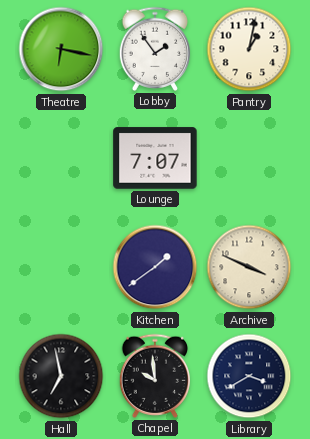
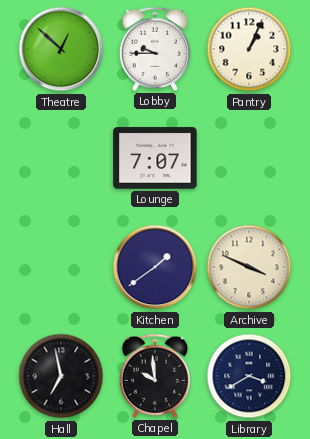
Theatre: 6:17 -> 12:52
Lobby: 1:54 -> 9:45
Pantry: 1:02 -> 1:04
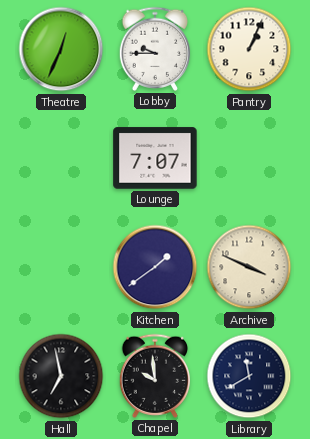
Theatre: 12:52 -> 12:34
Library: 3:40 -> 11:40
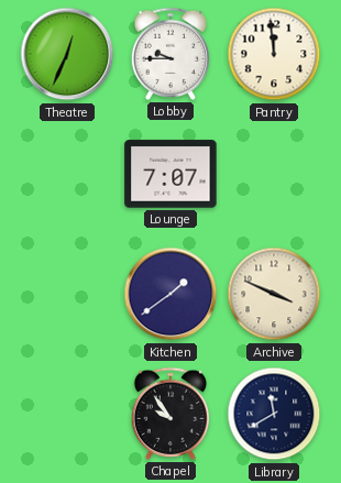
Pantry: 1:04 -> 11:59
Hall: 6:58 -> none
Chapel: 9:59 -> 9:54
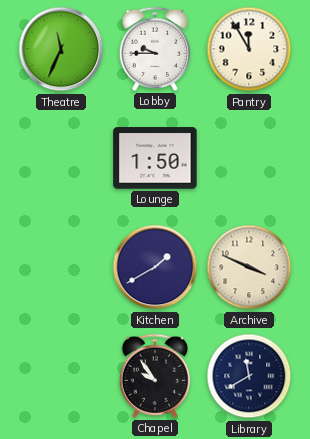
Theatre: 12:34 -> 11:34
Pantry: 11:59 -> 11:55
Lounge: 7:07 -> 1:50
Kitchen: 1:39 -> 1:40
